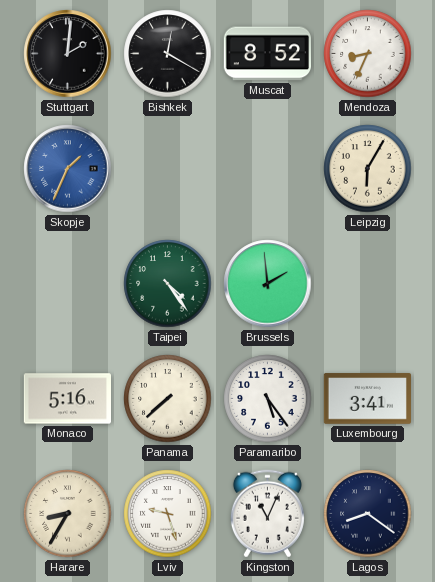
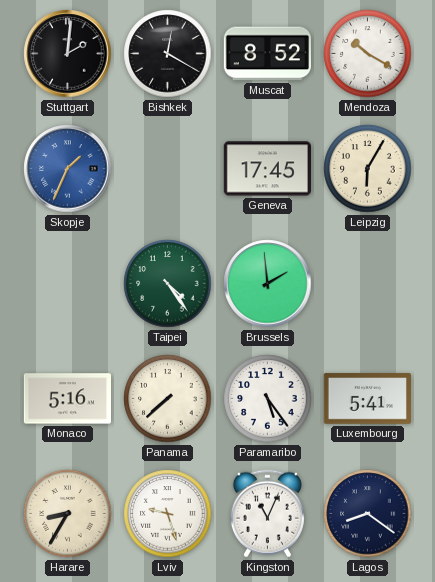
Mendoza: 8:34 -> 10:20
Geneva: none -> 17:45
Luxembourg: 3:41 -> 5:41
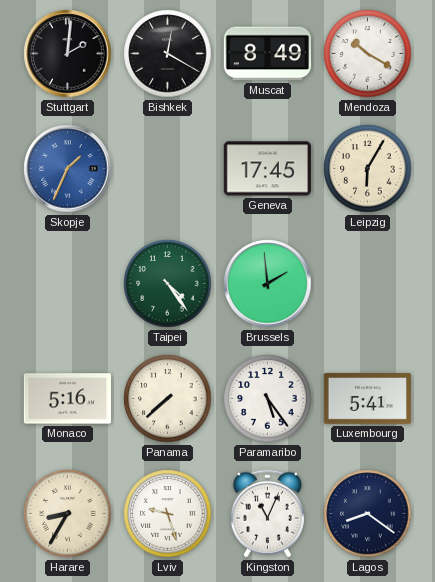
Muscat: 8:52 -> 8:49
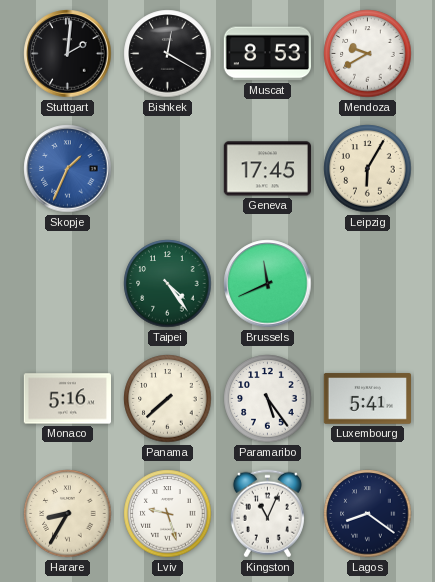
Muscat: 8:49 -> 8:53
Mendoza: 10:20 -> 9:40
Brussels: 1:59 -> 11:41
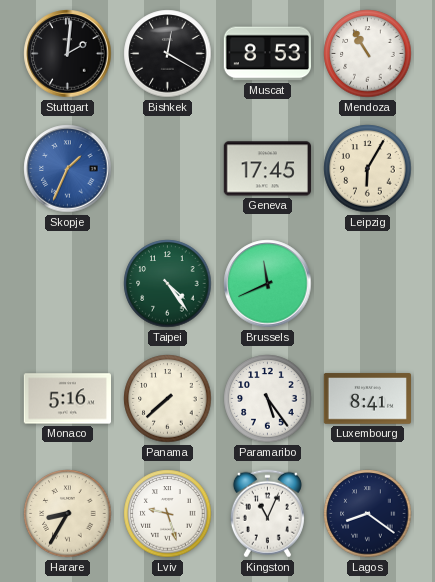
Mendoza: 9:40 -> 10:55
Luxembourg: 5:41 -> 8:41
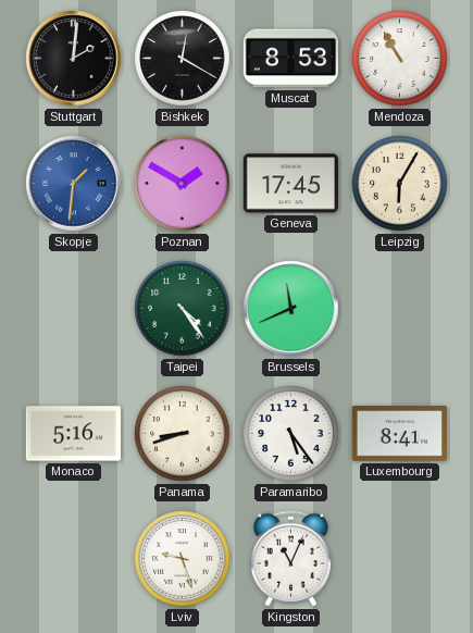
Skopje: 1:34 -> 1:31
Poznan: none -> 1:50
Panama: 7:38 -> 8:42
Harare: 8:35 -> none
Lagos: 8:21 -> none
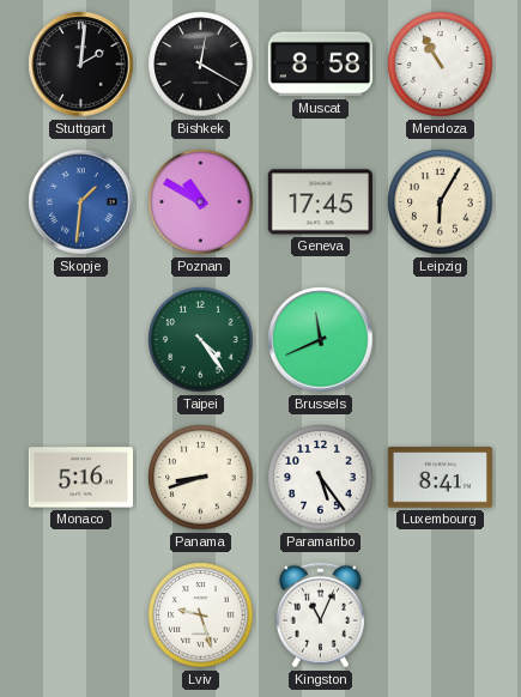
Muscat: 8:53 -> 8:58
Poznan: 1:50 -> 10:50
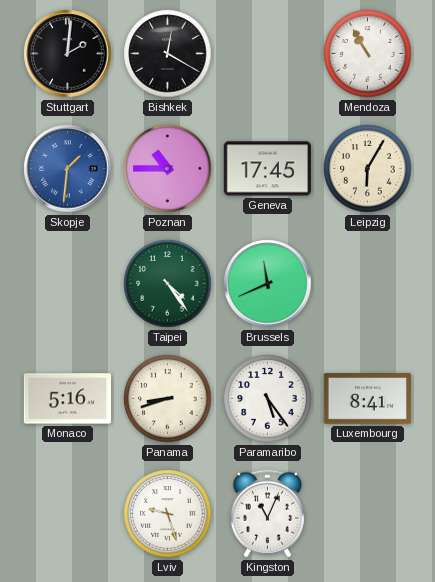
Muscat: 8:58 -> none
Poznan: 10:50 -> 10:45
